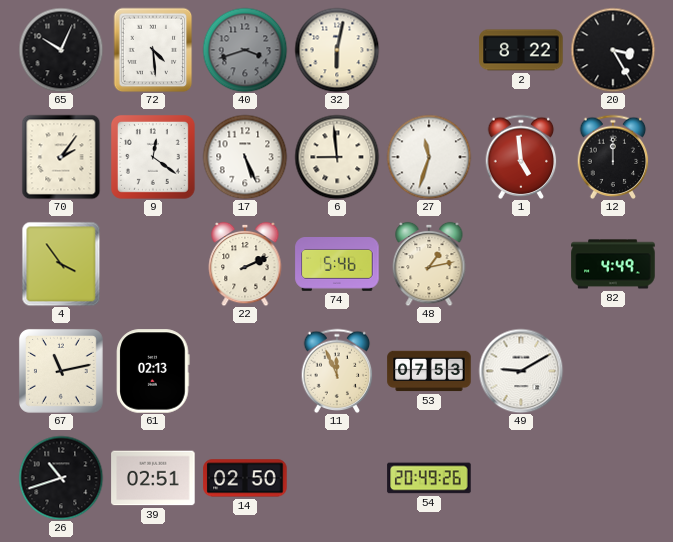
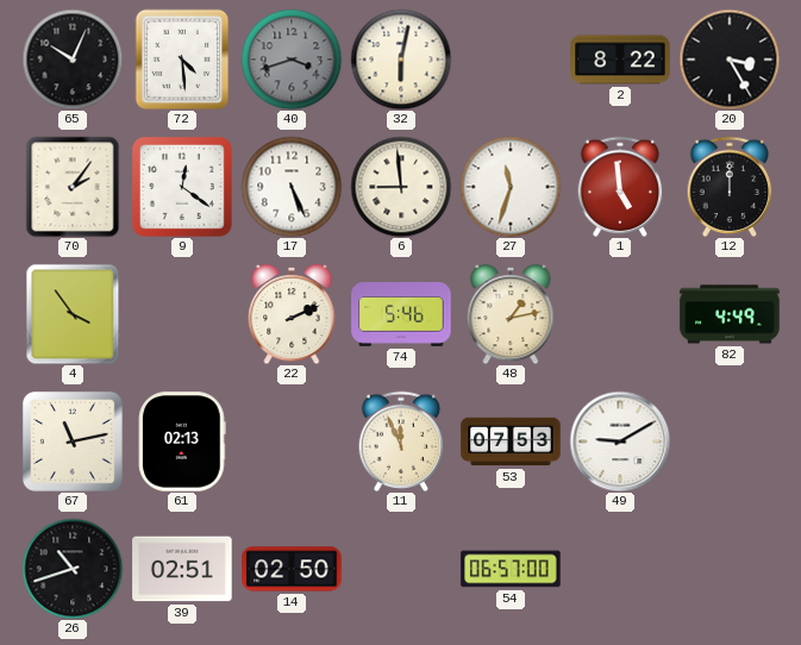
54: 20:49 -> 06:57
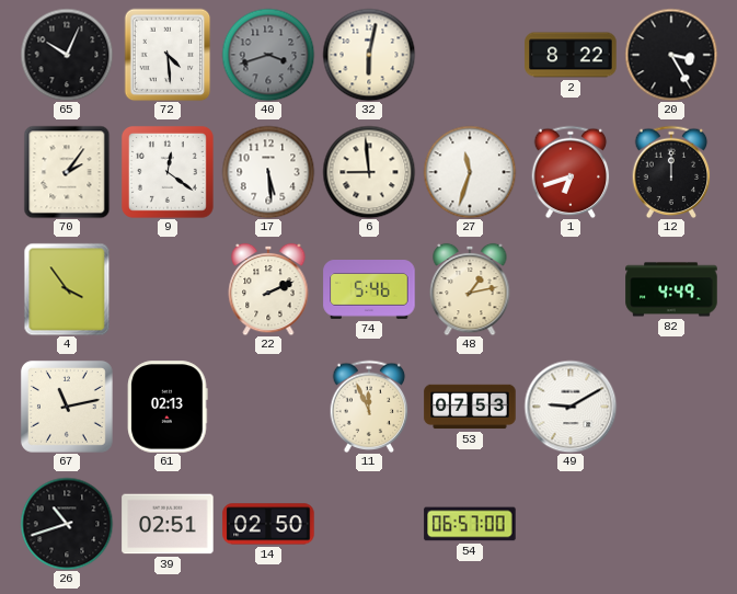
17: 5:26 -> 5:29
1: 4:59 -> 6:42
